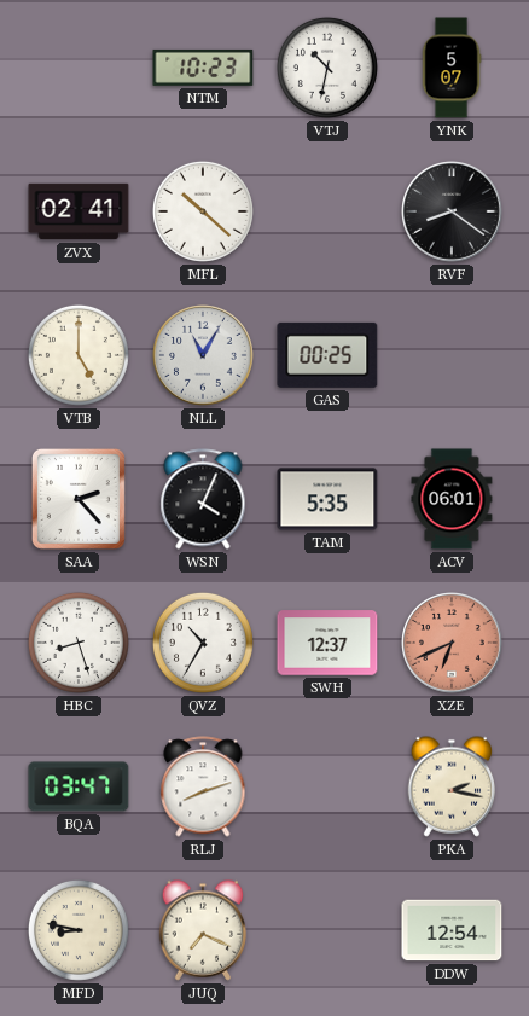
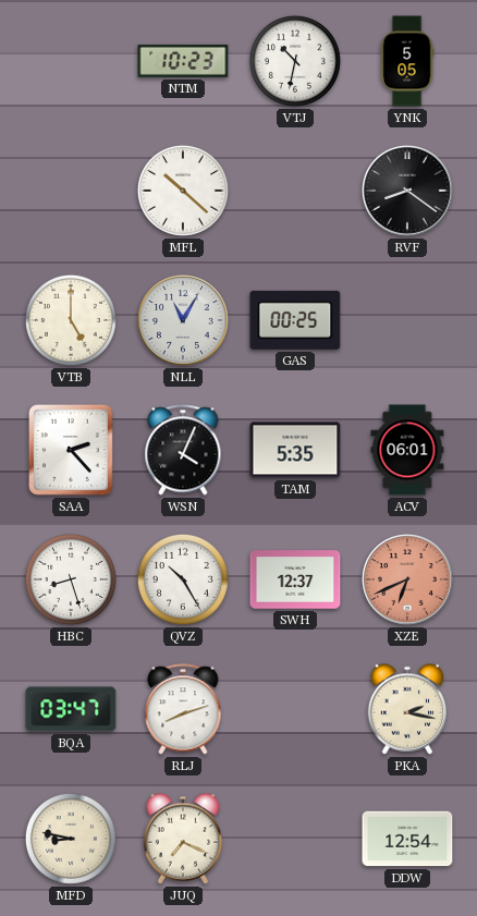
YNK: 5:07 -> 5:05
ZVX: 02:41 -> none
QVZ: 10:35 -> 10:25
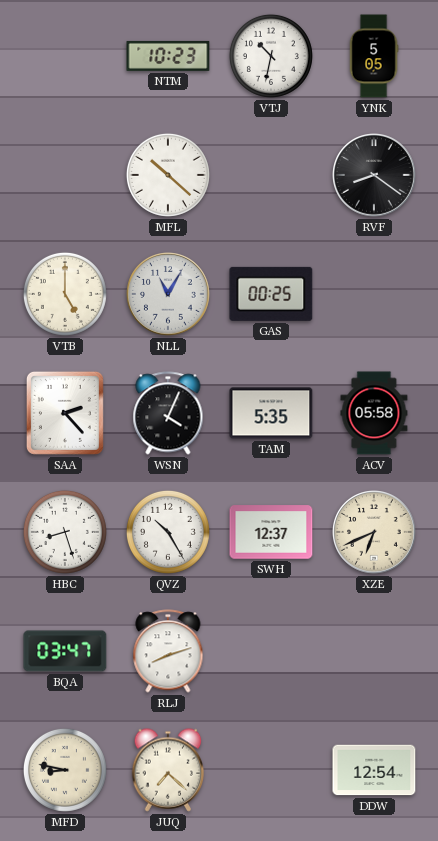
ACV: 06:01 -> 05:58
XZE dial: salmon -> cream
PKA: 2:17 -> none
JUQ: 7:19 -> 7:22
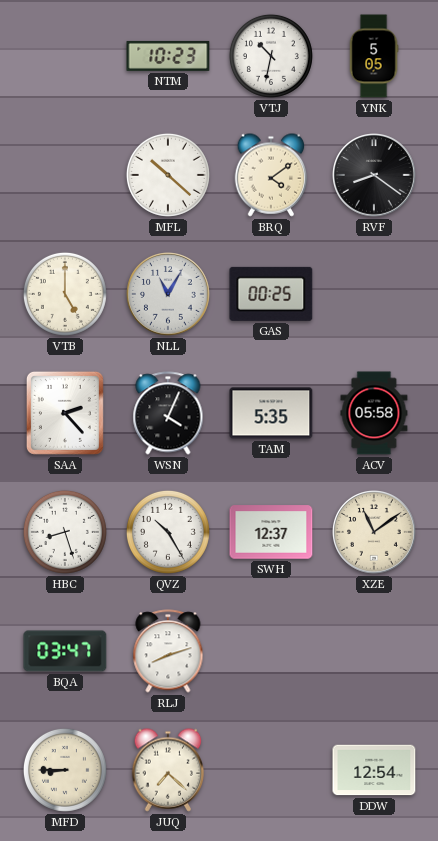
BRQ: none -> 4:09
XZE: 6:41 -> 11:09
MFD: 8:47 -> 8:45
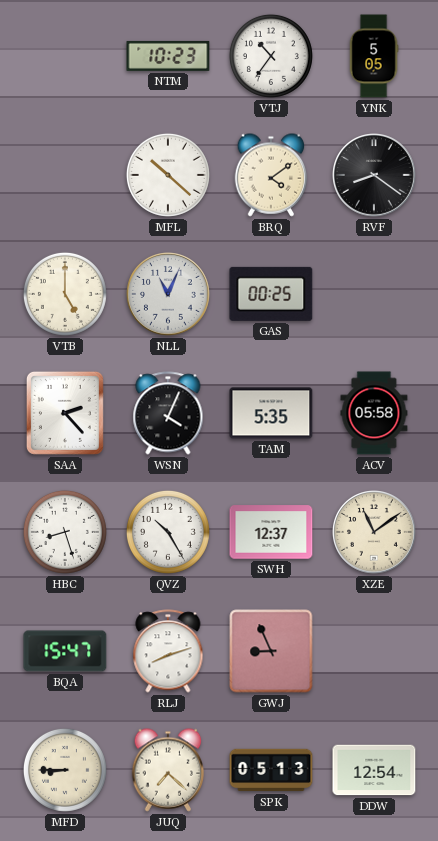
VTJ: 10:32 -> 10:36
NLL: 11:05 -> 11:04
BQA: 03:47 -> 15:47
GWJ: none -> 8:56
SPK: none -> 05:13
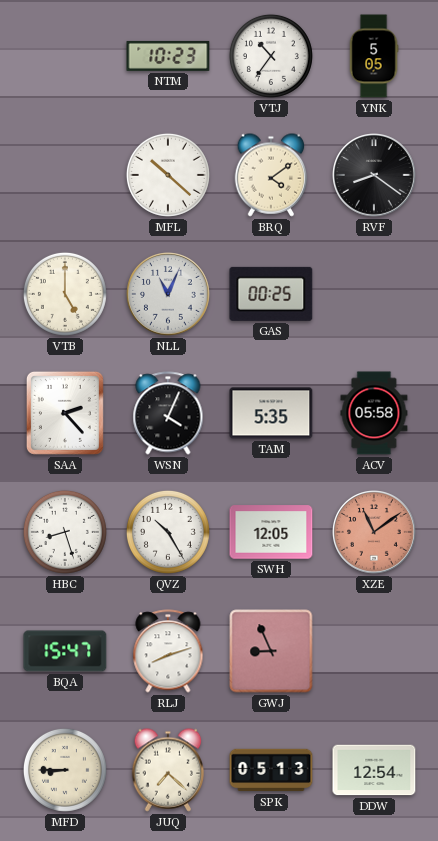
SWH: 12:37 -> 12:05
XZE dial: cream -> salmon
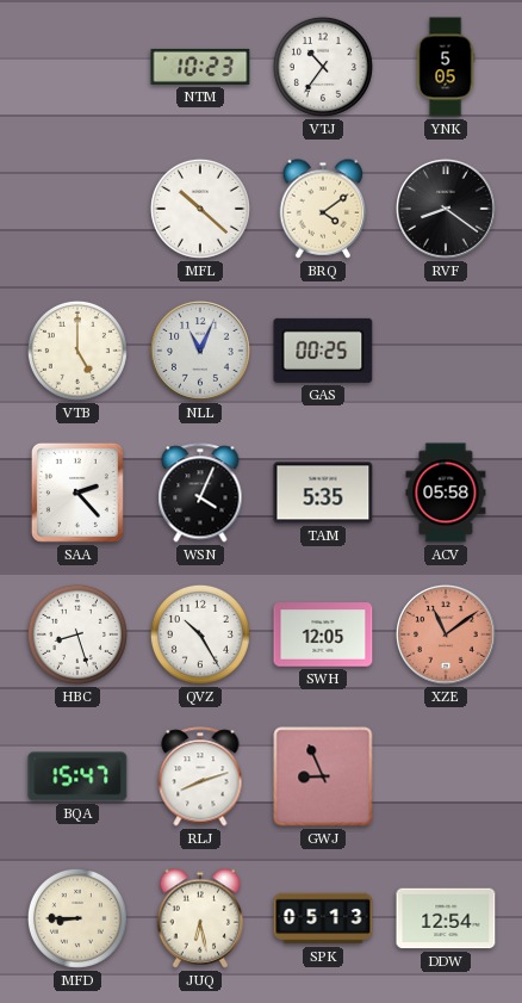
JUQ: 7:22 -> 6:28
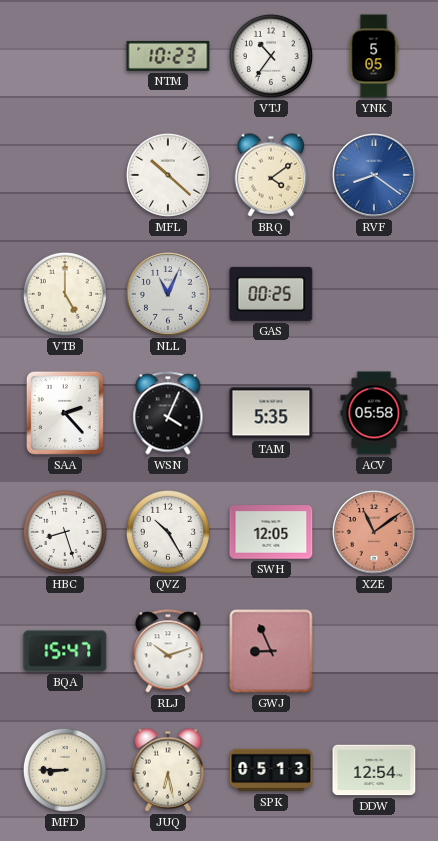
RVF dial: black -> blue
RLJ: 8:12 -> 10:12
